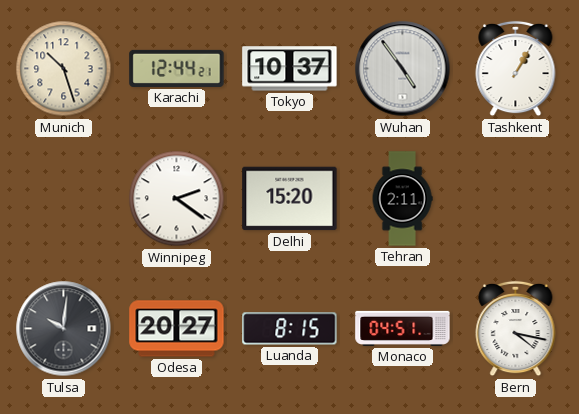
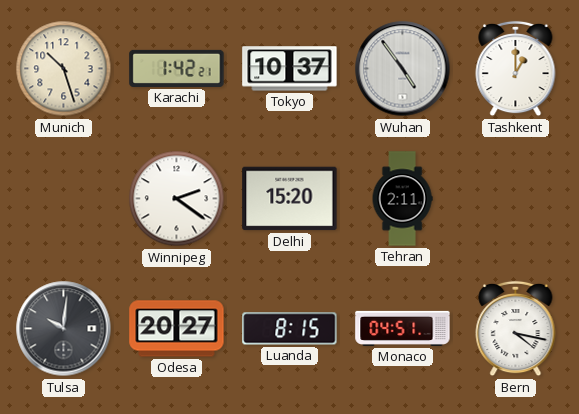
Karachi: 12:44 -> 1:42
Tashkent: 1:05 -> 1:00
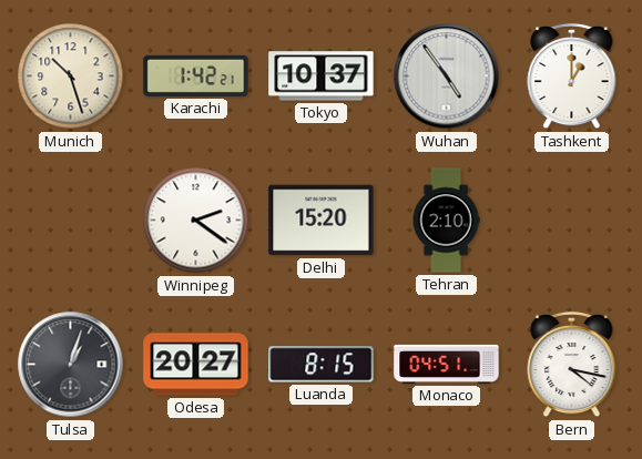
Tehran: 2:11 -> 2:10
Tulsa: 10:01 -> 1:03
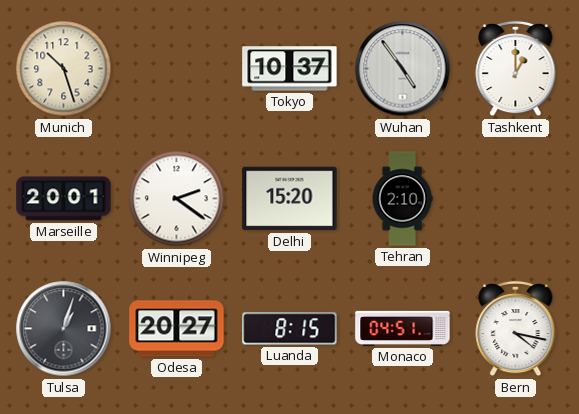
Karachi: 1:42 -> none
Marseille: none -> 20:01
